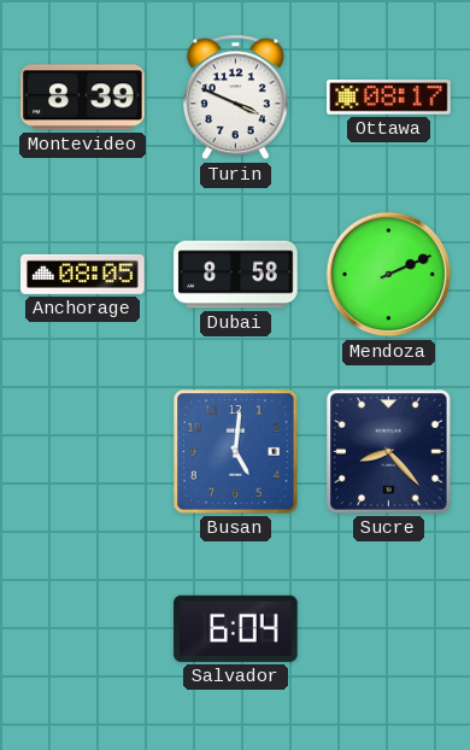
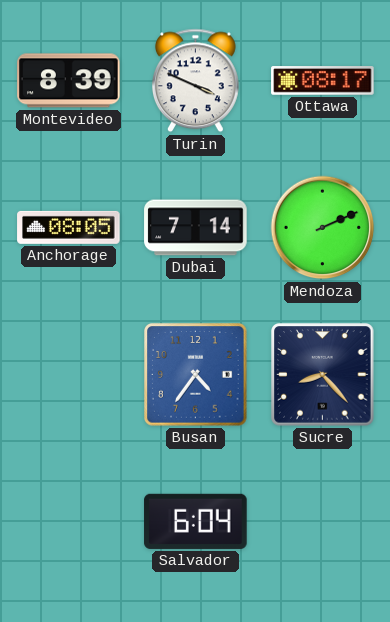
Dubai: 8:58 -> 7:14
Busan: 5:01 -> 4:36
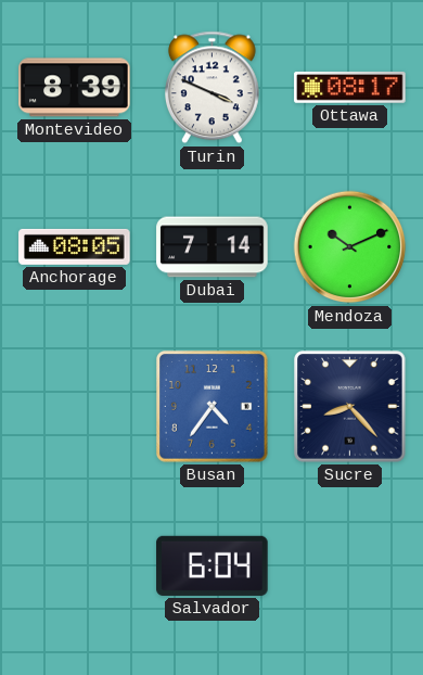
Mendoza: 2:11 -> 10:11
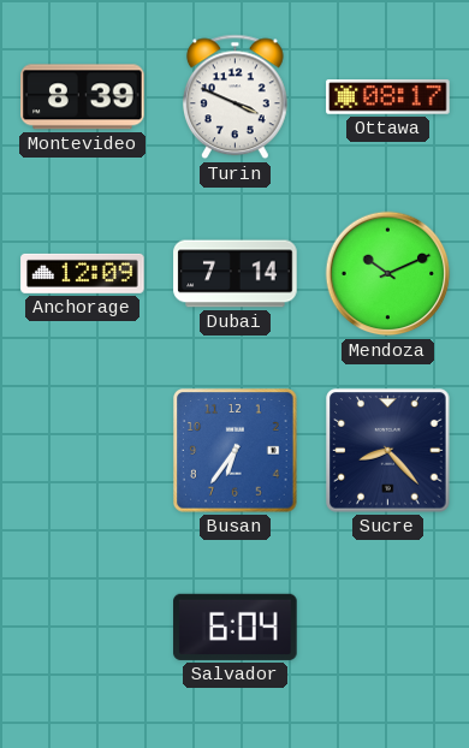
Anchorage: 08:05 -> 12:09
Busan: 4:36 -> 6:36
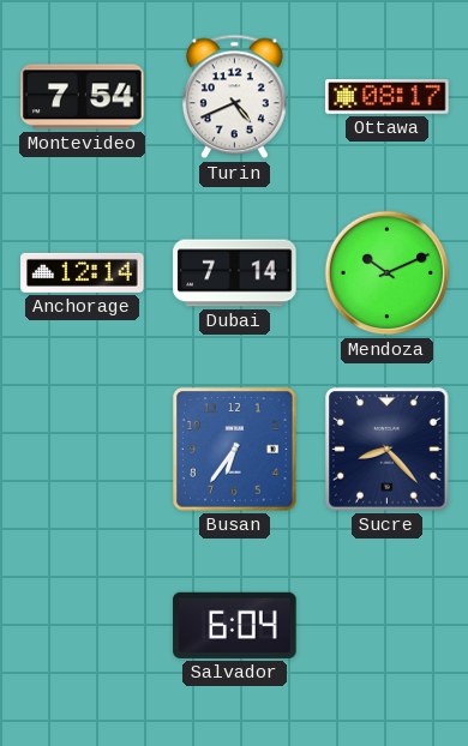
Montevideo: 8:39 -> 7:54
Turin: 3:49 -> 4:41
Anchorage: 12:09 -> 12:14
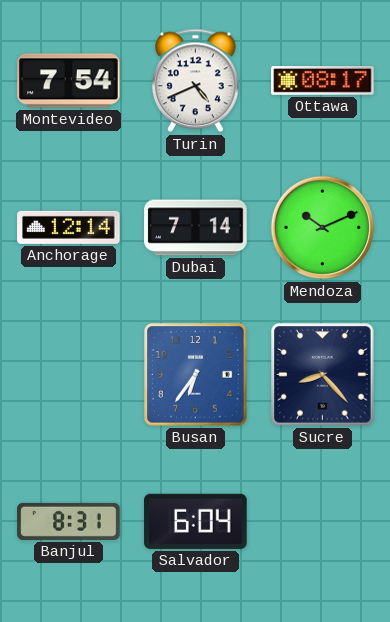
Banjul: none -> 8:31
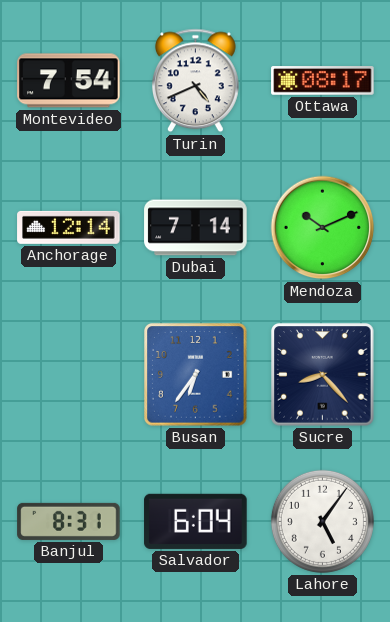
Lahore: none -> 5:06
